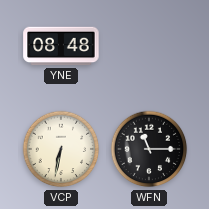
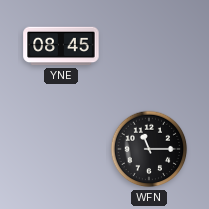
YNE: 08:48 -> 08:45
VCP: 6:32 -> none
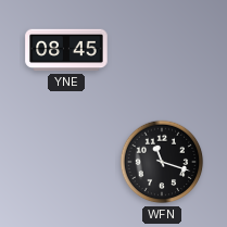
WFN: 11:15 -> 11:18
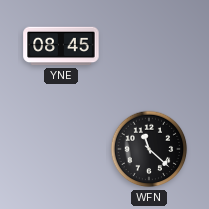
WFN: 11:18 -> 11:22
